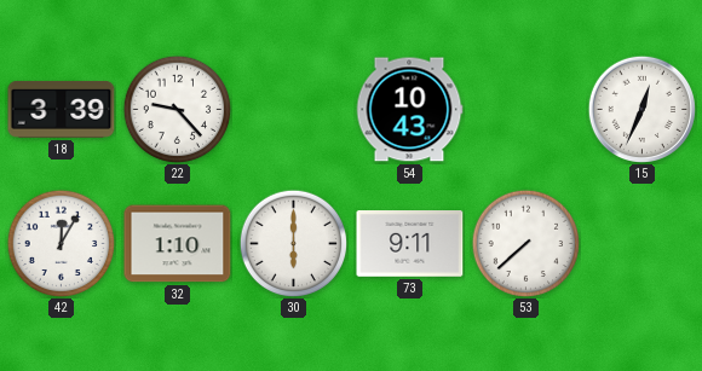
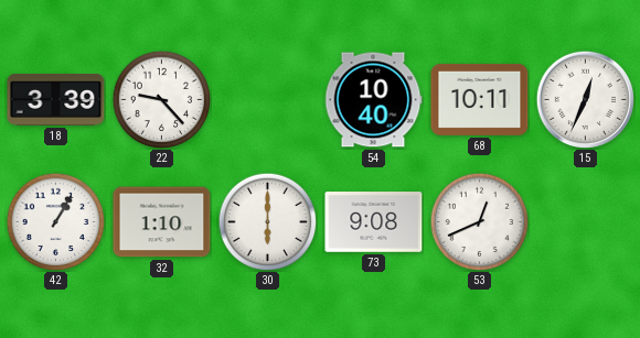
54: 10:43 -> 10:40
68: none -> 10:11
42: 12:05 -> 1:05
73: 9:11 -> 9:08
53: 7:38 -> 12:41
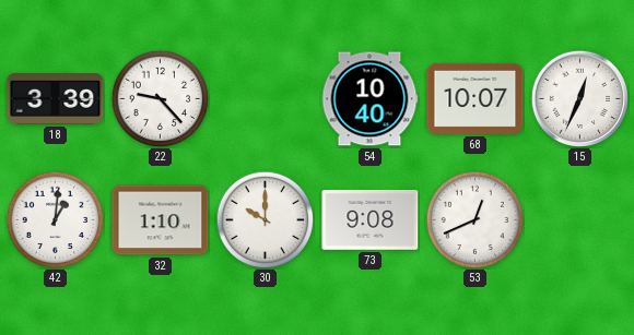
68: 10:11 -> 10:07
42: 1:05 -> 1:01
30: 6:00 -> 10:00
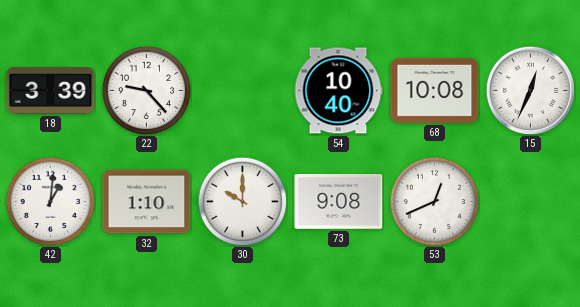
68: 10:07 -> 10:08
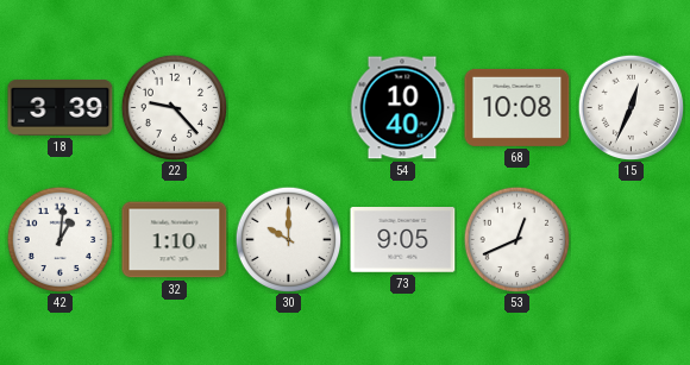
73: 9:08 -> 9:05
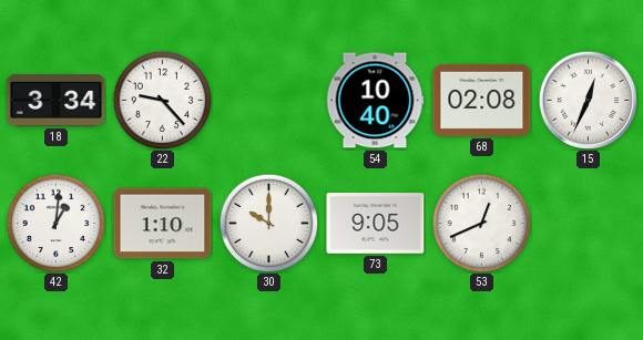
18: 3:39 -> 3:34
68: 10:08 -> 02:08
